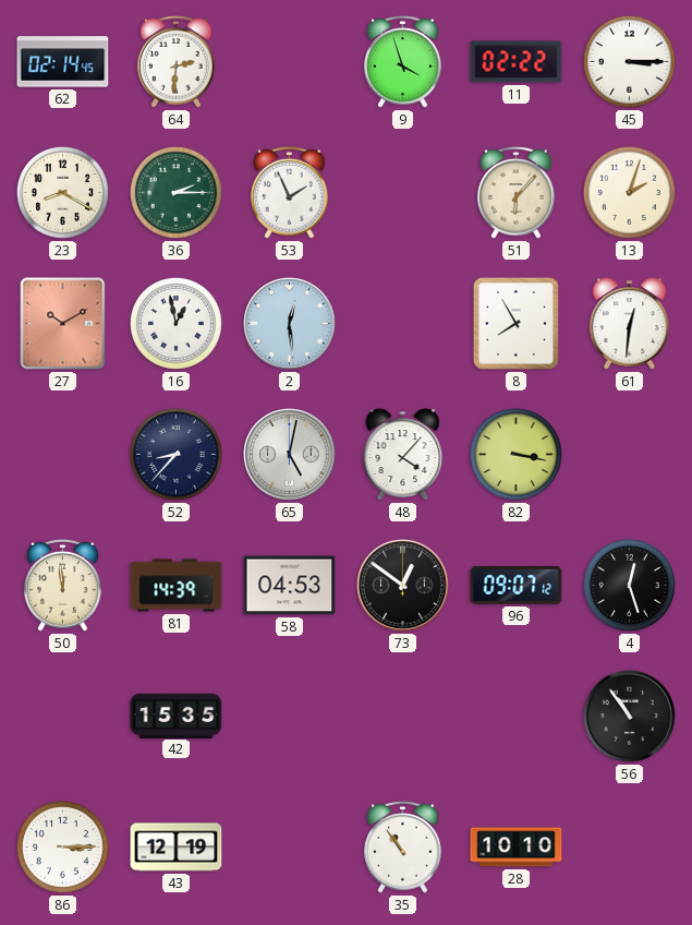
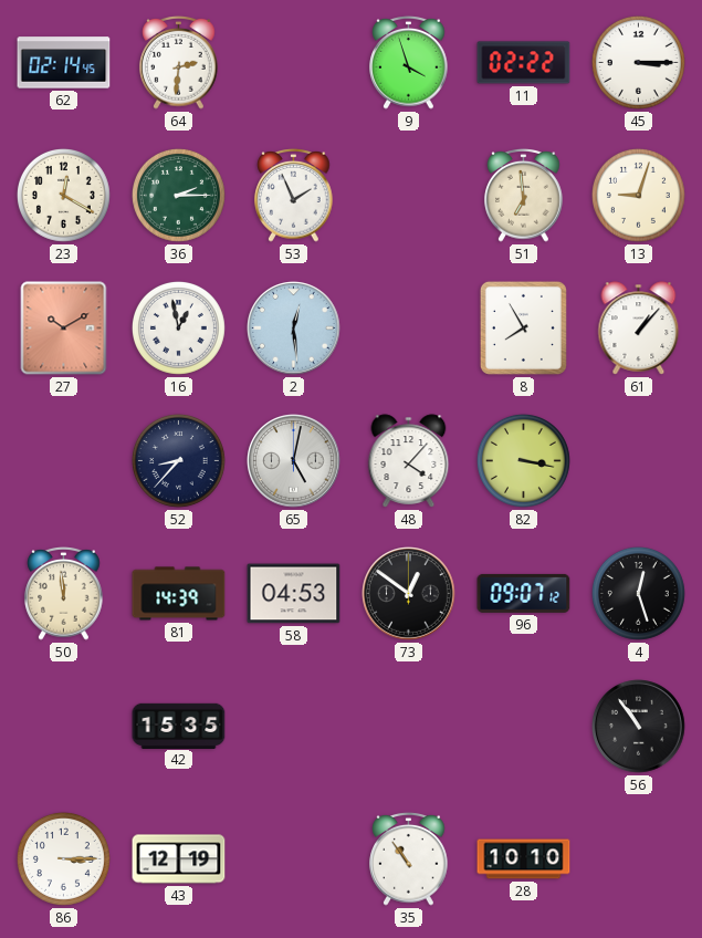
23: 8:20 -> 12:20
51: 6:07 -> 6:59
13: 2:03 -> 9:03
61: 12:31 -> 1:07
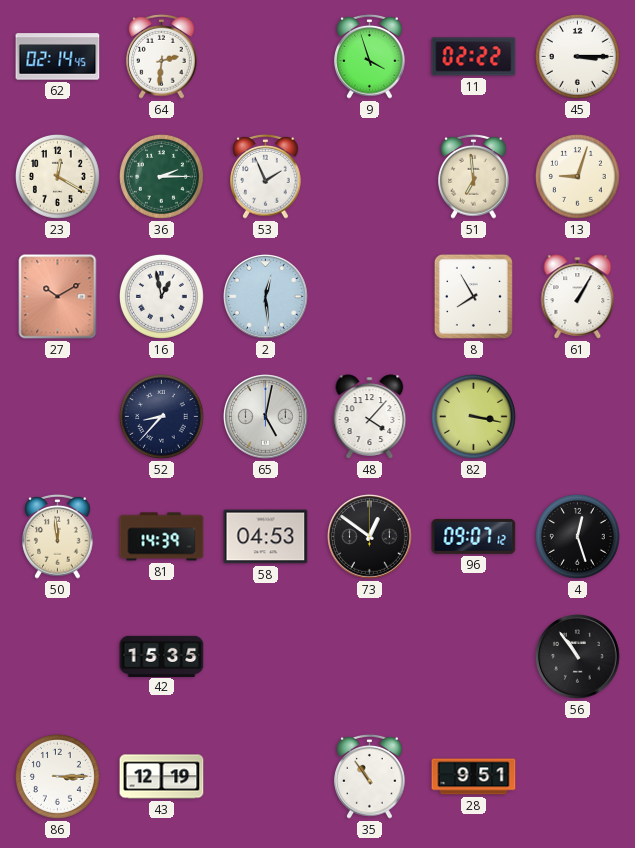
61: 1:07 -> 1:05
28: 10:10 -> 9:51
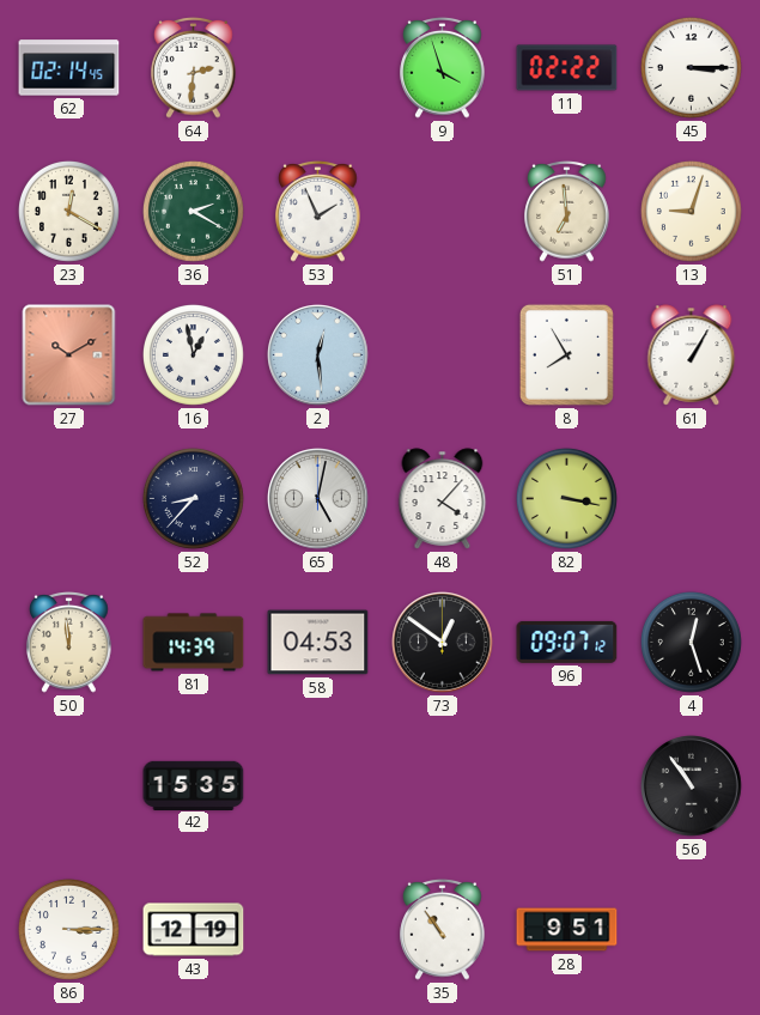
36: 2:15 -> 2:20
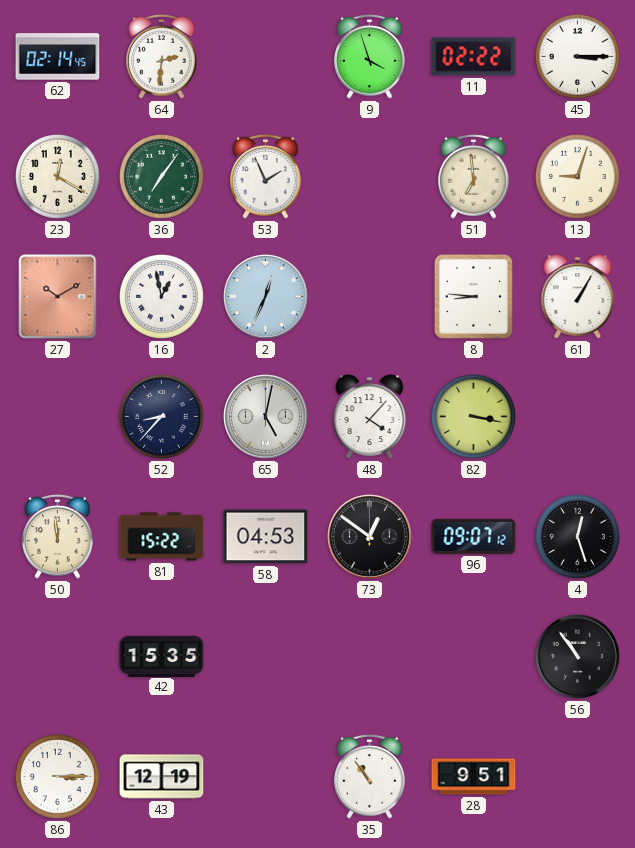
36: 2:20 -> 7:06
2: 12:29 -> 12:34
8: 7:55 -> 8:46
81: 14:39 -> 15:22
